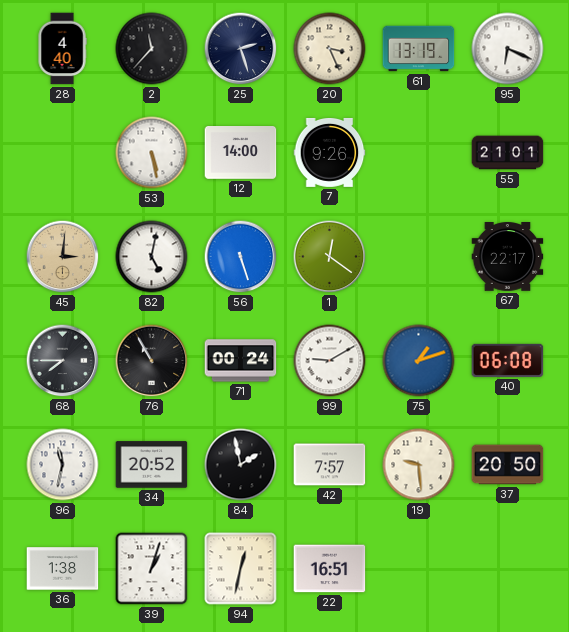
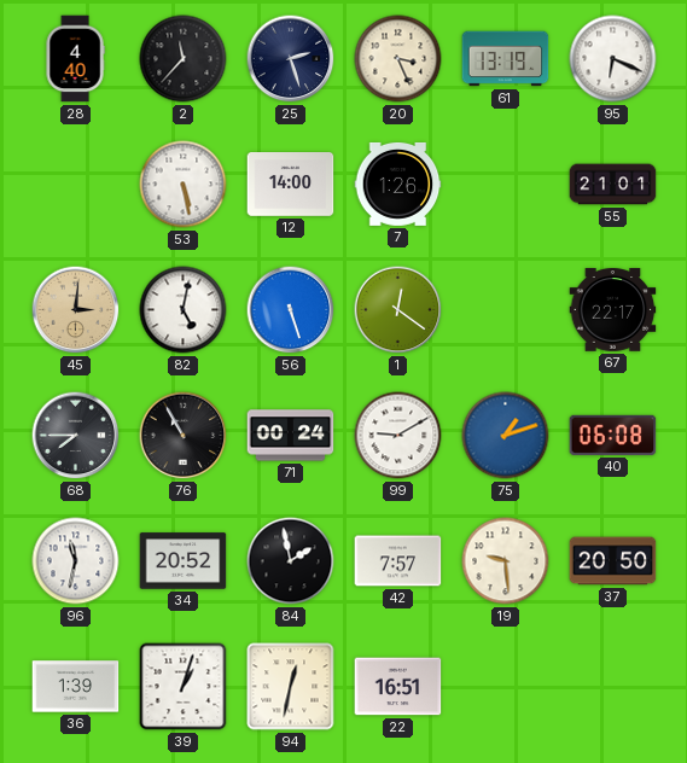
7: 9:26 -> 1:26
36: 1:38 -> 1:39
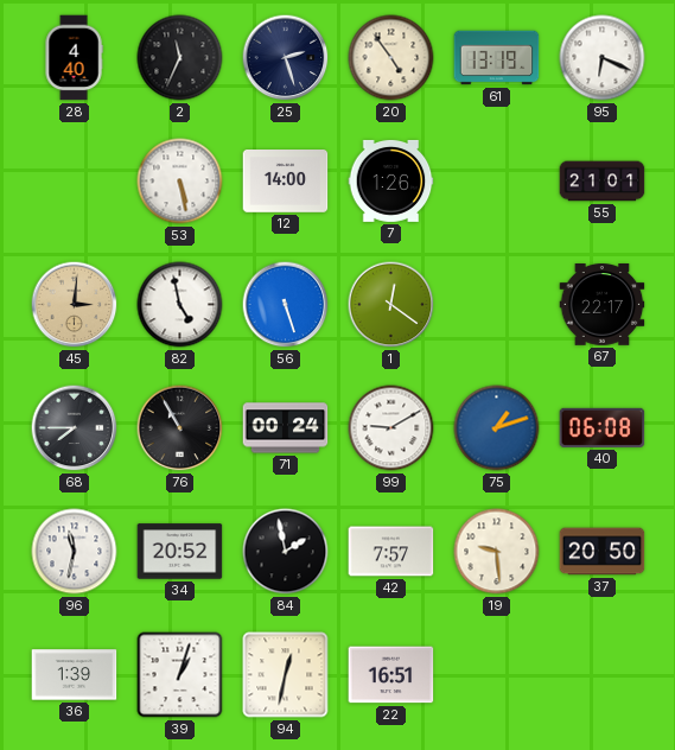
2: 11:37 -> 11:34
20: 3:26 -> 4:54
82: 5:02 -> 4:58
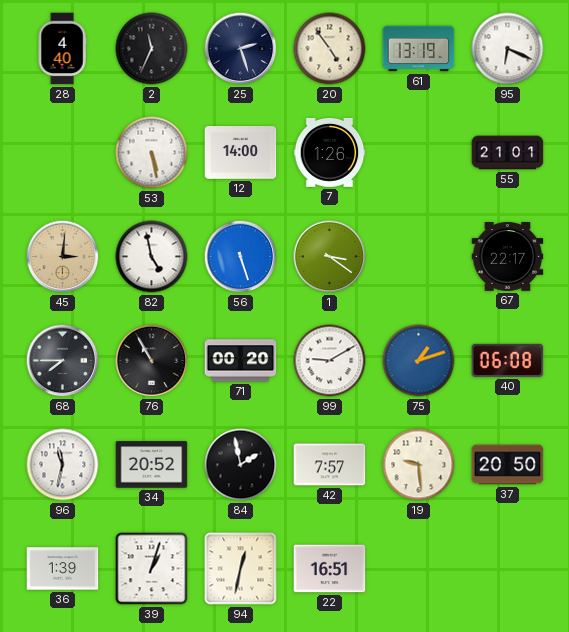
1: 12:21 -> 3:21
71: 00:24 -> 00:20
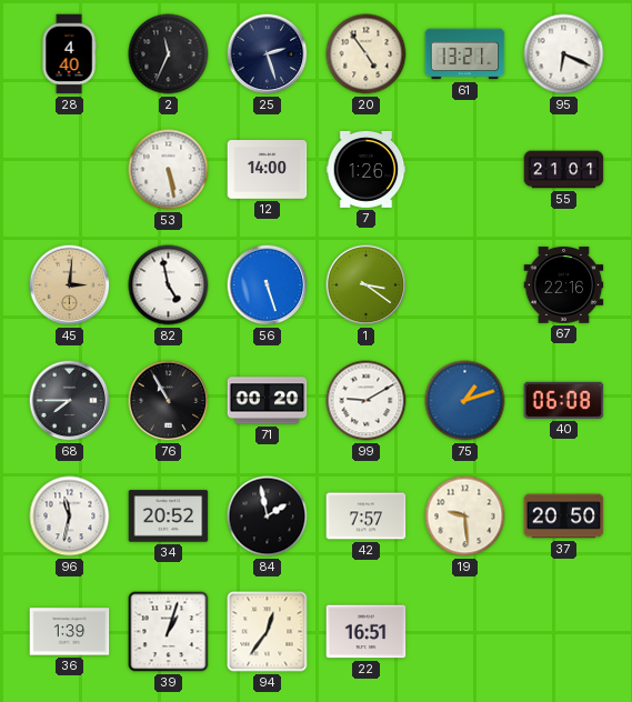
61: 13:19 -> 13:21
67: 22:17 -> 22:16
94: 12:32 -> 12:36
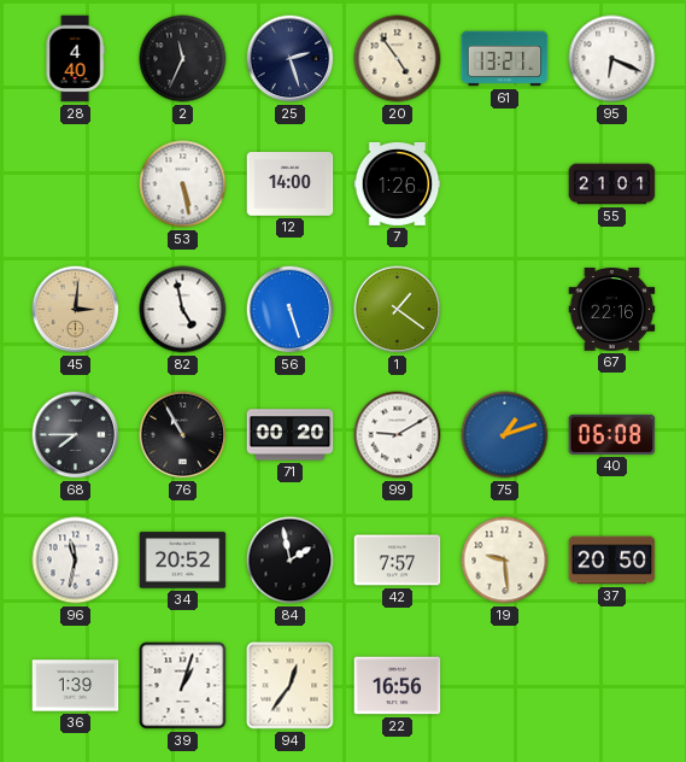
1: 3:21 -> 1:21
22: 16:51 -> 16:56
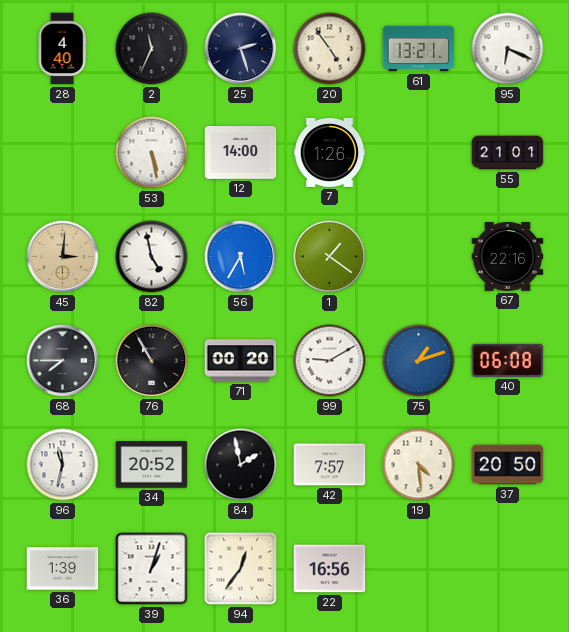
56: 5:27 -> 5:35
19: 9:29 -> 4:29
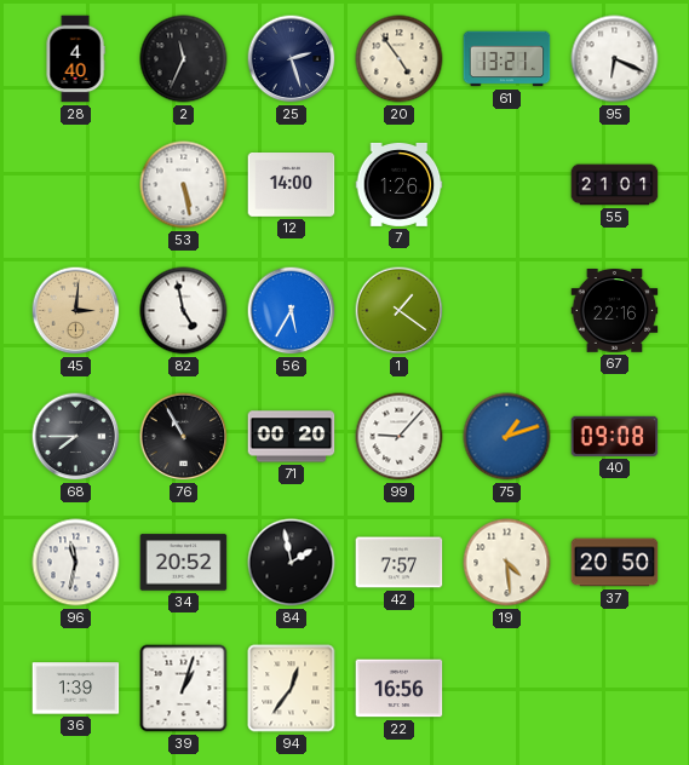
99: 9:10 -> 9:07
40: 06:08 -> 09:08
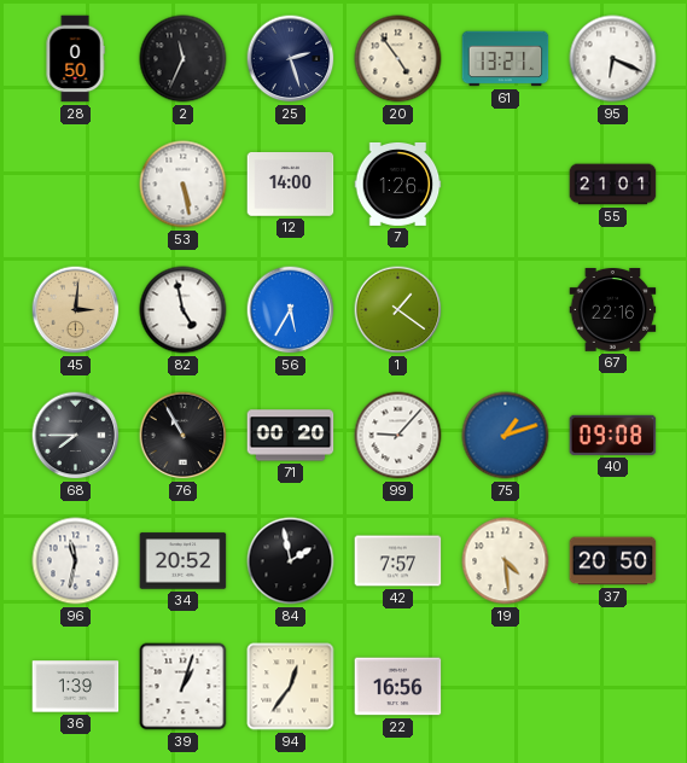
28: 4:40 -> 0:50
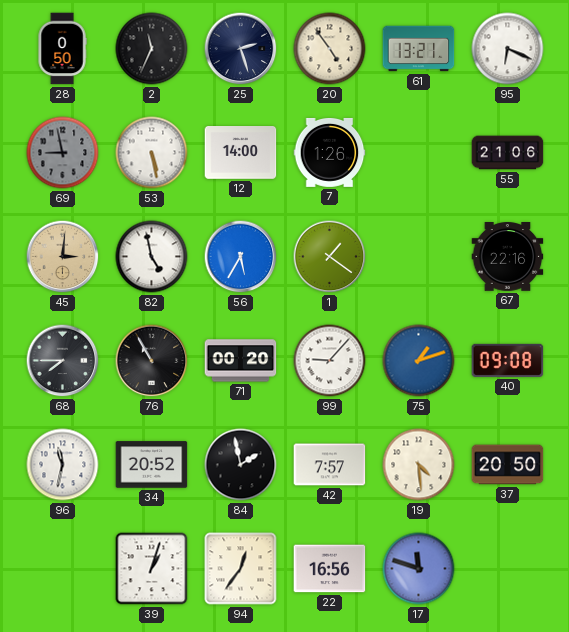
69: none -> 8:58
55: 21:01 -> 21:06
36: 1:39 -> none
17: none -> 11:48
